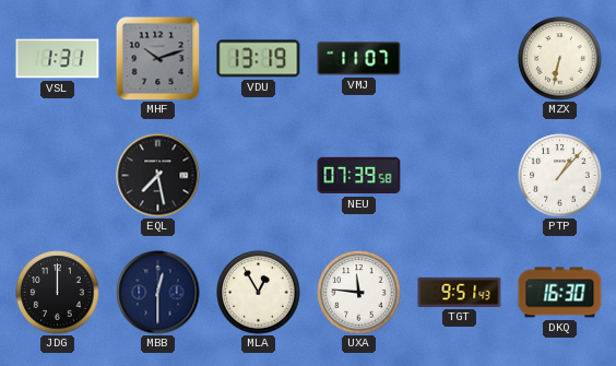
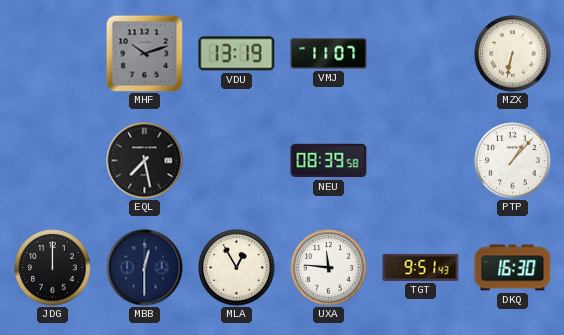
VSL: 1:31 -> none
NEU: 07:39 -> 08:39
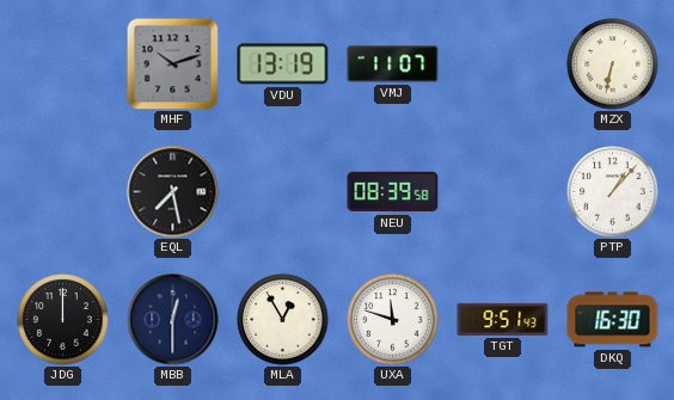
UXA: 11:46 -> 11:48
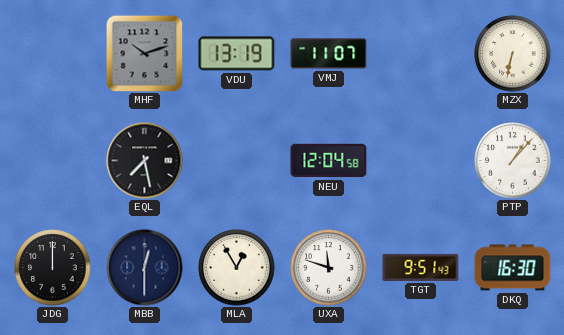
NEU: 08:39 -> 12:04
